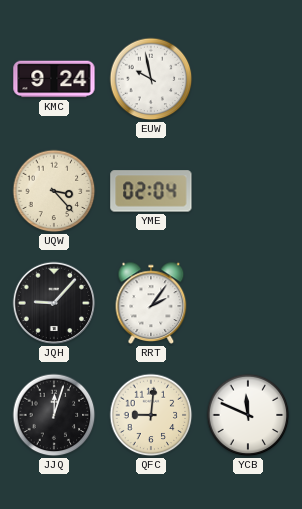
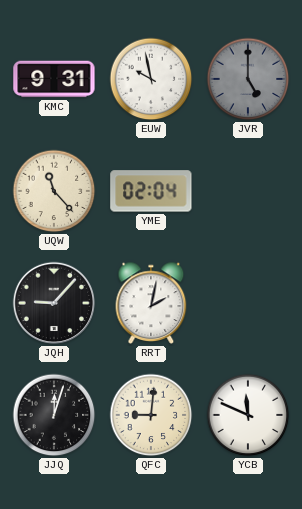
KMC: 9:24 -> 9:31
JVR: none -> 5:00
UQW: 3:23 -> 11:23
RRT: 2:06 -> 2:02
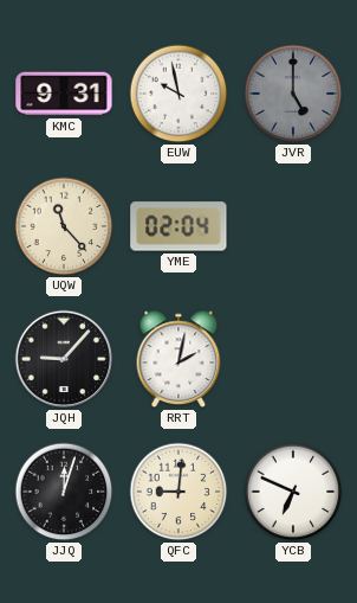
YCB: 11:49 -> 6:49
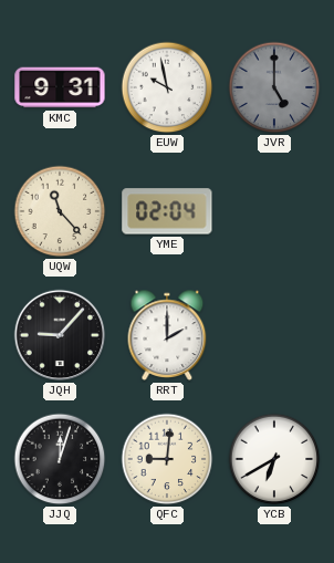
RRT: 2:02 -> 2:00
YCB: 6:49 -> 6:40
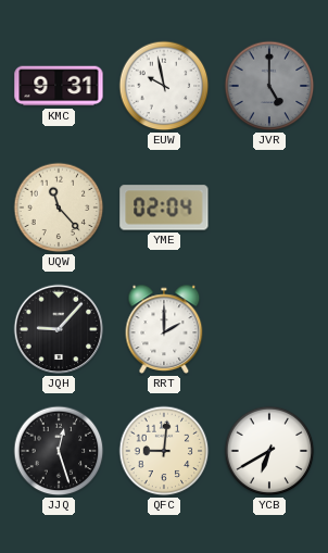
JJQ: 12:03 -> 12:27
